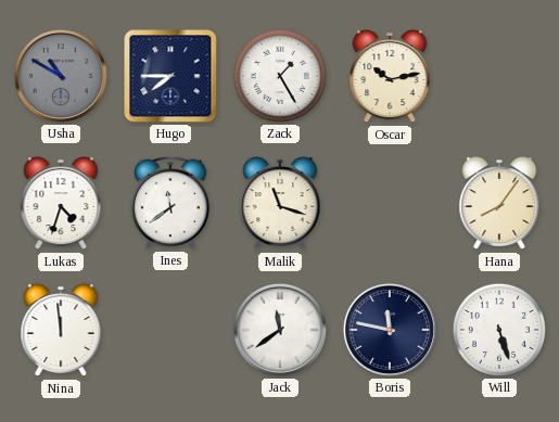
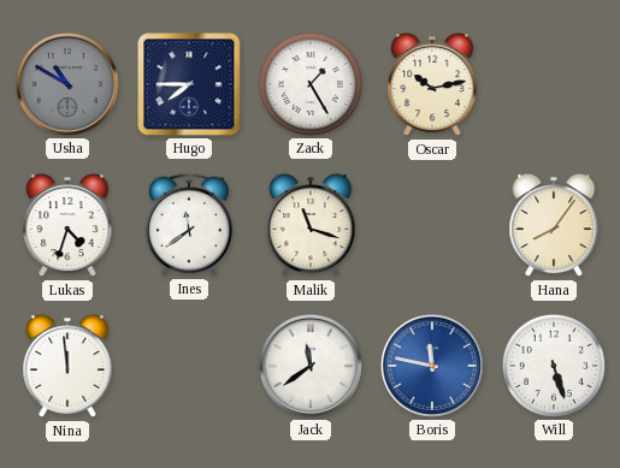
Boris dial: navy -> blue
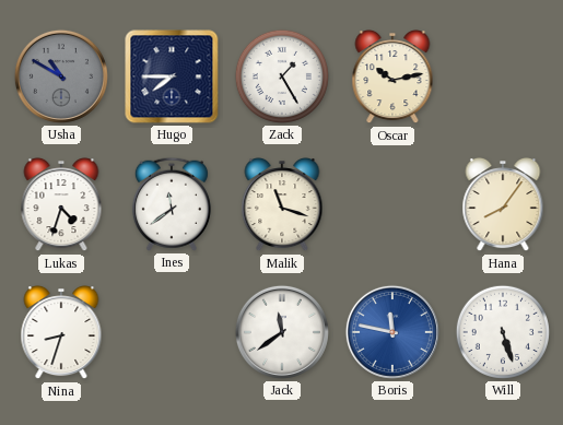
Nina: 11:59 -> 8:33
